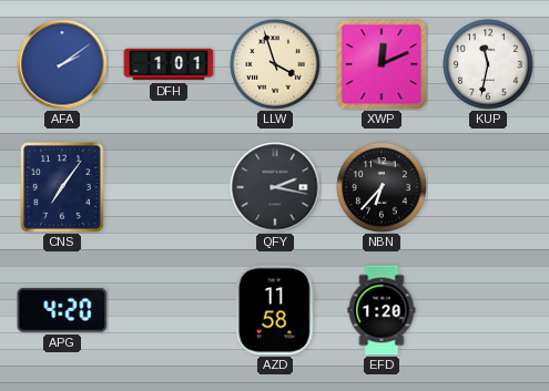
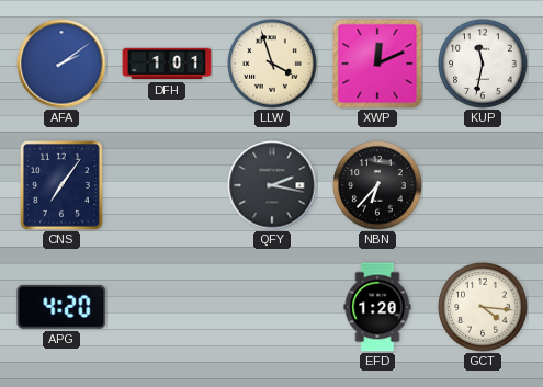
AZD: 11:58 -> none
GCT: none -> 4:16
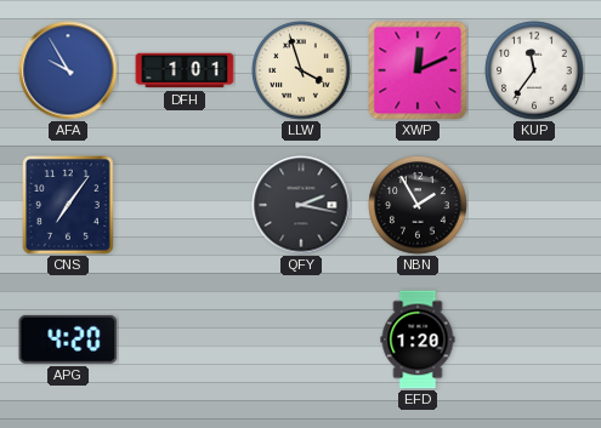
AFA: 2:09 -> 9:55
KUP: 11:32 -> 11:36
NBN: 6:37 -> 1:55
GCT: 4:16 -> none
